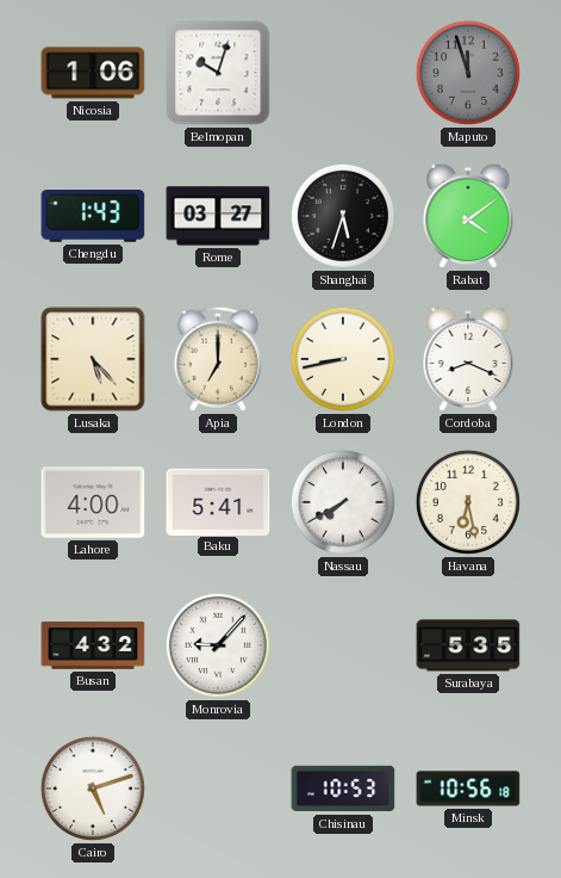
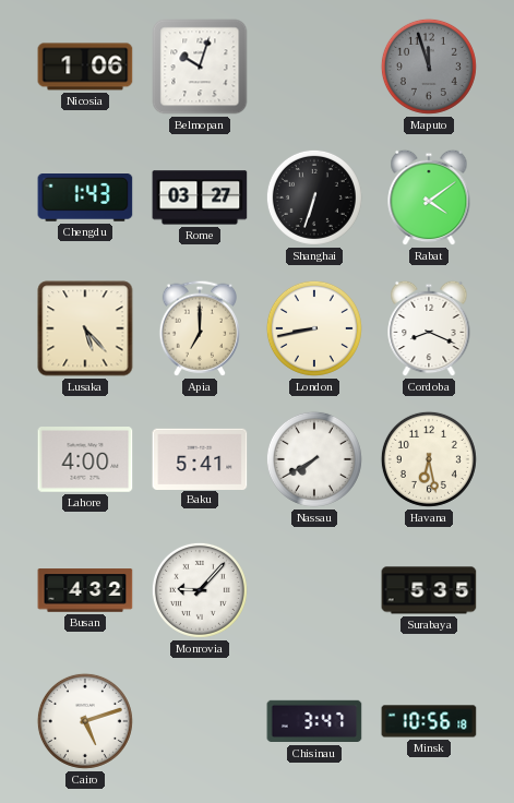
Shanghai: 5:33 -> 6:33
Chisinau: 10:53 -> 3:47
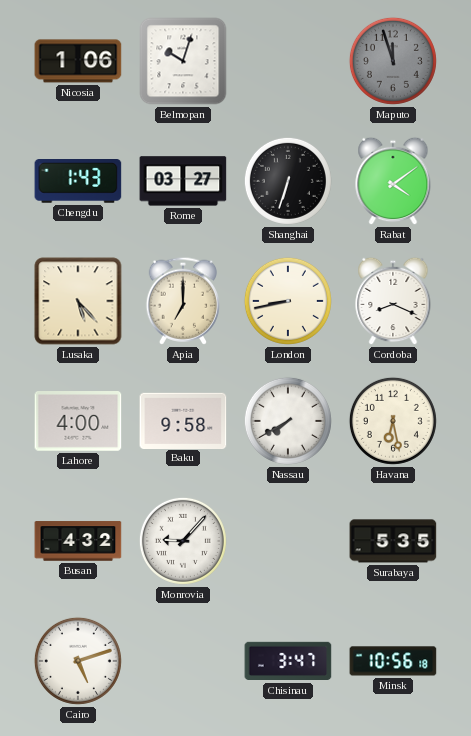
Baku: 5:41 -> 9:58
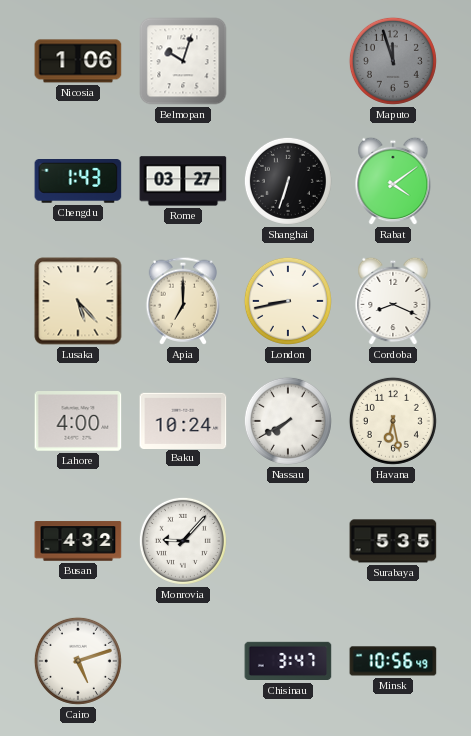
Baku: 9:58 -> 10:24
Minsk: 10:56:18 -> 10:56:49
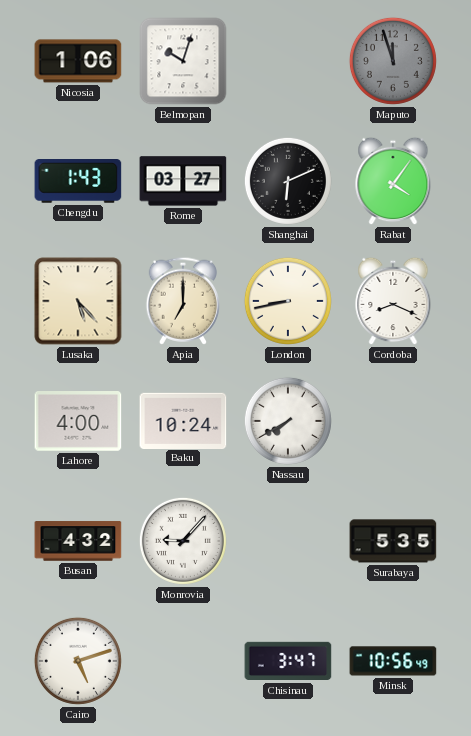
Shanghai: 6:33 -> 6:11
Rabat: 4:09 -> 4:06
Havana: 6:28 -> none
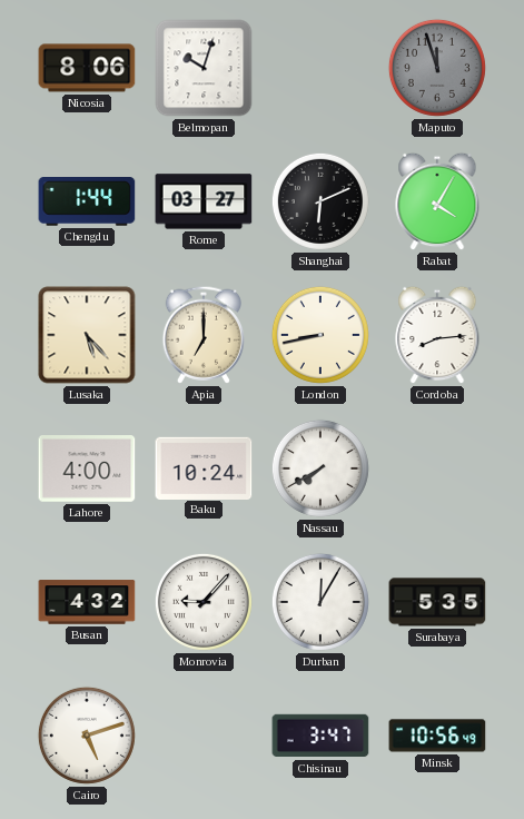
Nicosia: 1:06 -> 8:06
Chengdu: 1:43 -> 1:44
Rabat: 4:06 -> 4:05
Cordoba: 8:19 -> 8:14
Durban: none -> 12:05
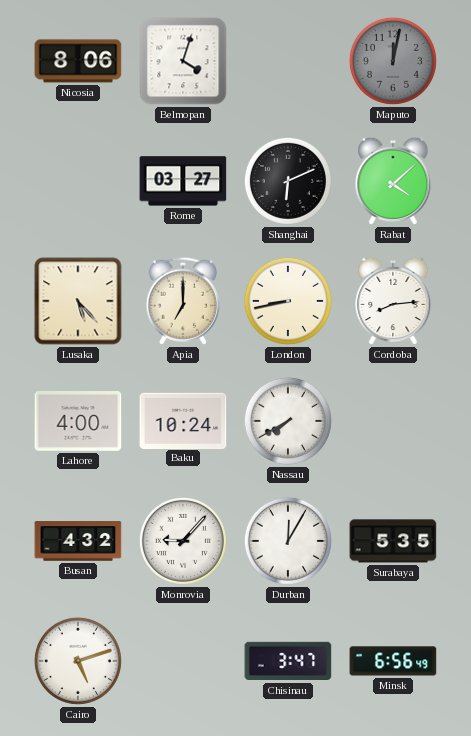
Belmopan: 10:03 -> 4:03
Maputo: 11:57 -> 12:02
Chengdu: 1:44 -> none
Rabat: 4:05 -> 4:08
Minsk: 10:56 -> 6:56
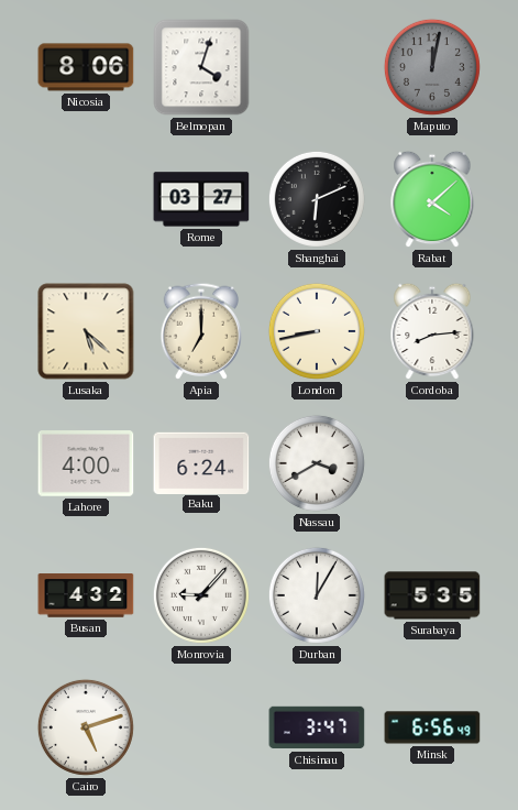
Lusaka: 5:23 -> 5:22
Baku: 10:24 -> 6:24
Nassau: 7:40 -> 3:40
